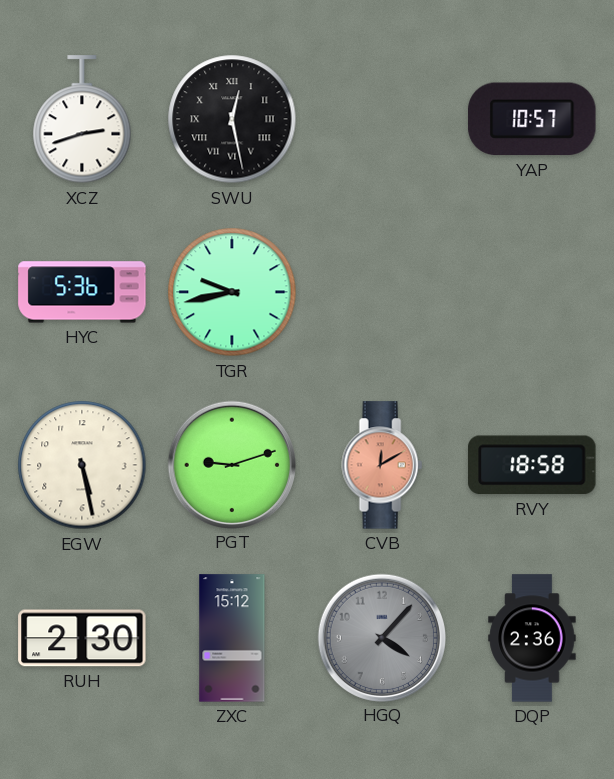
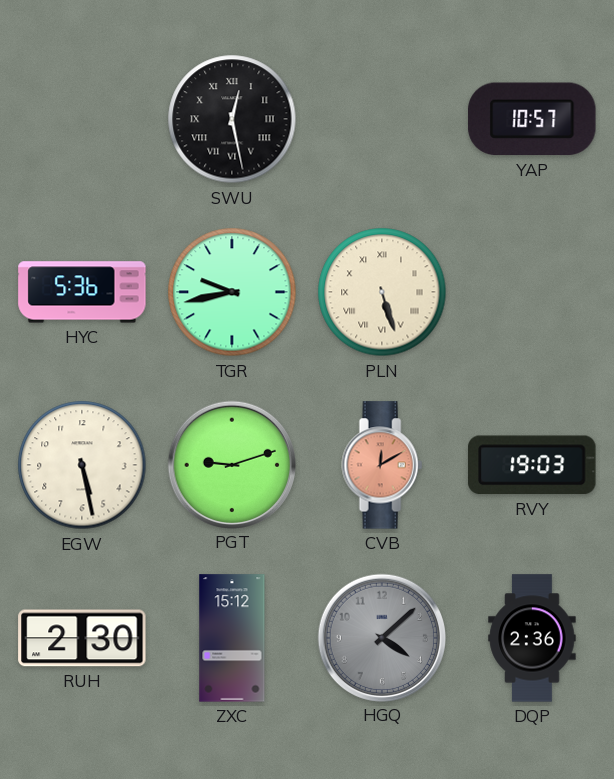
XCZ: 2:42 -> none
PLN: none -> 5:27
RVY: 18:58 -> 19:03
HGQ: 4:07 -> 4:08
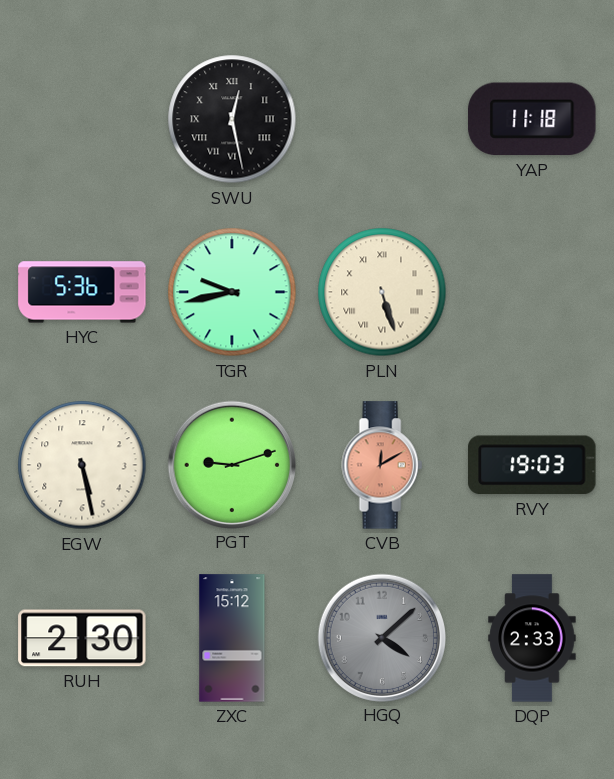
YAP: 10:57 -> 11:18
DQP: 2:36 -> 2:33
